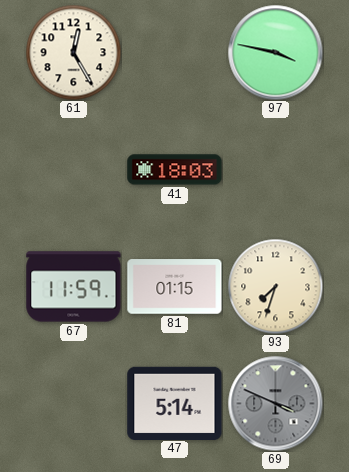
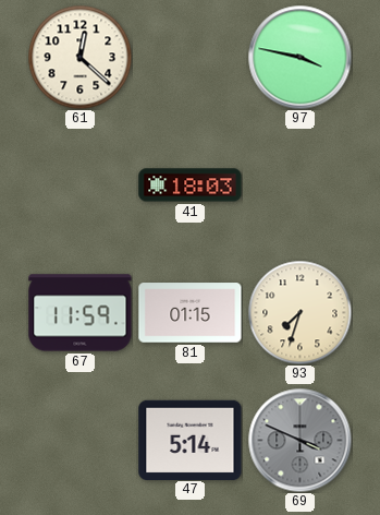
61: 12:25 -> 12:22
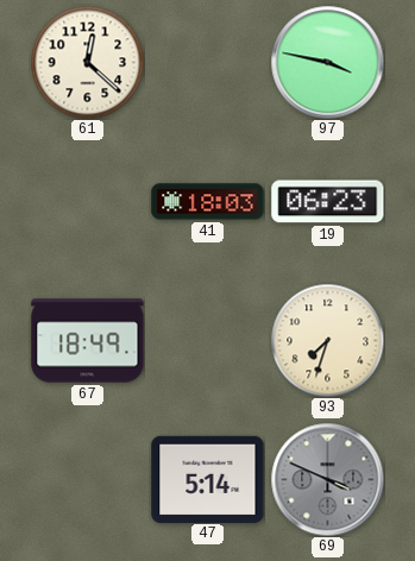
19: none -> 06:23
67: 11:59 -> 18:49
81: 01:15 -> none
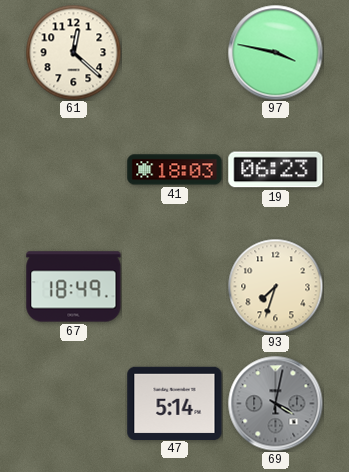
69: 3:49 -> 4:02
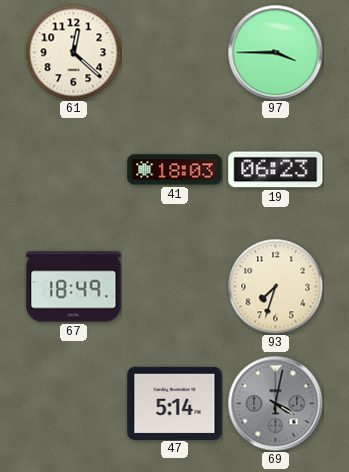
97: 3:47 -> 3:45
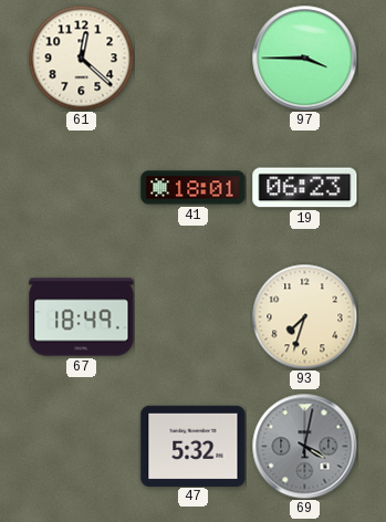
41: 18:03 -> 18:01
47: 5:14 -> 5:32
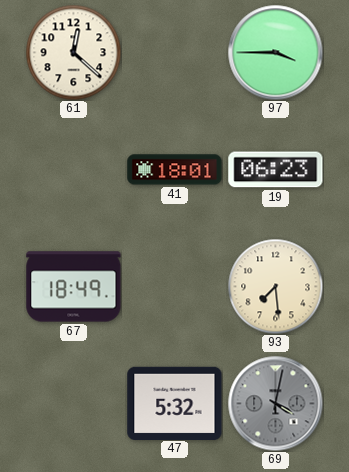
93: 7:33 -> 7:29
